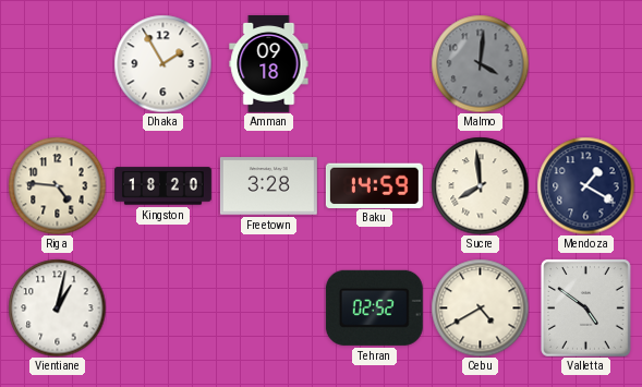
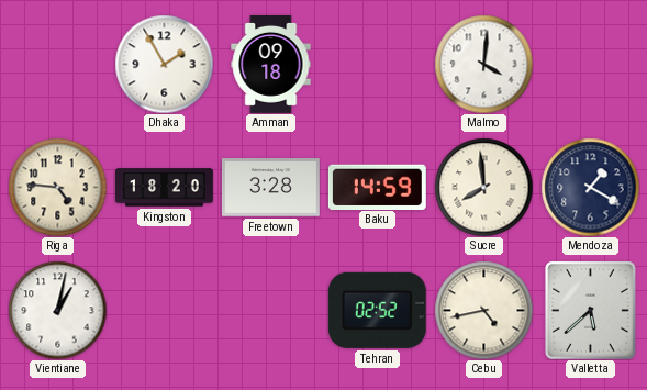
Malmo dial: grey -> white
Cebu: 4:40 -> 4:43
Valletta: 4:51 -> 5:38
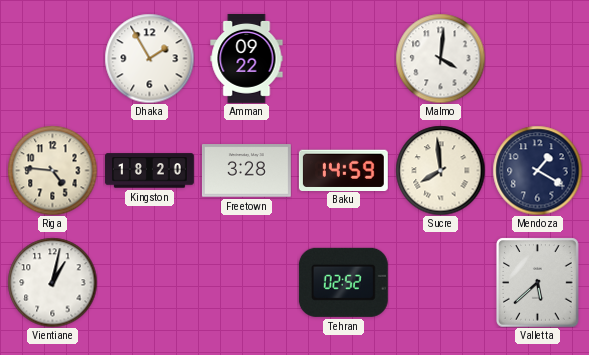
Amman: 09:18 -> 09:22
Cebu: 4:43 -> none
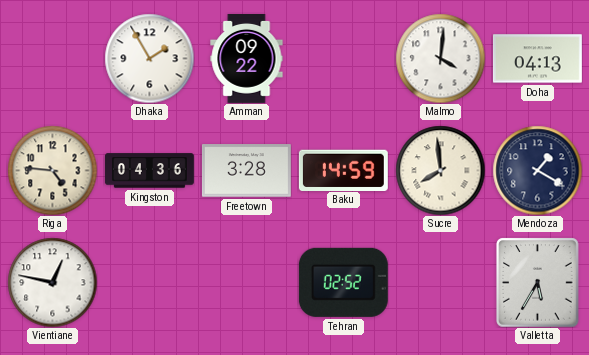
Doha: none -> 04:13
Kingston: 18:20 -> 04:36
Vientiane: 1:02 -> 12:47
Valletta: 5:38 -> 5:35
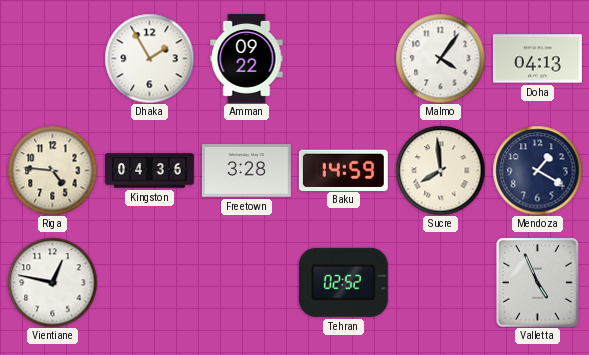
Malmo: 4:01 -> 4:06
Valletta: 5:35 -> 4:56
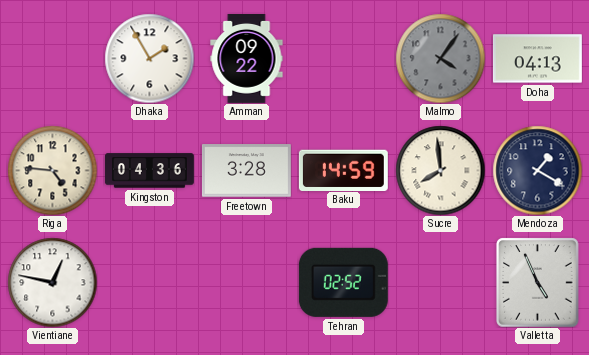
Malmo dial: white -> grey
